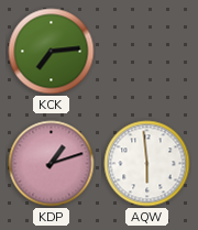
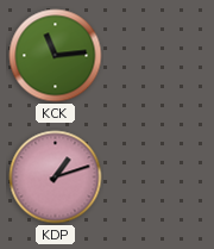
KCK: 7:14 -> 11:14
AQW: 5:59 -> none
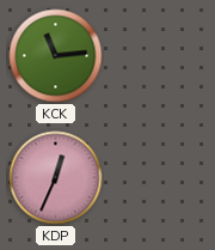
KDP: 1:12 -> 12:34
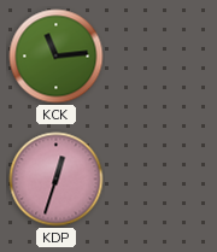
KDP: 12:34 -> 12:33
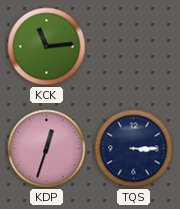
TQS: none -> 3:15
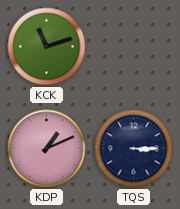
KCK: 11:14 -> 11:12
KDP: 12:33 -> 1:11
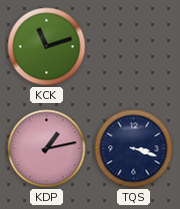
KDP: 1:11 -> 1:13
TQS: 3:15 -> 3:18
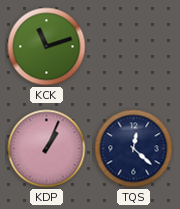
KDP: 1:13 -> 1:04
TQS: 3:18 -> 12:22
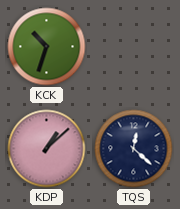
KCK: 11:12 -> 10:33
KDP: 1:04 -> 1:08
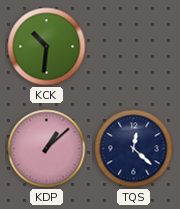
KCK: 10:33 -> 10:31
